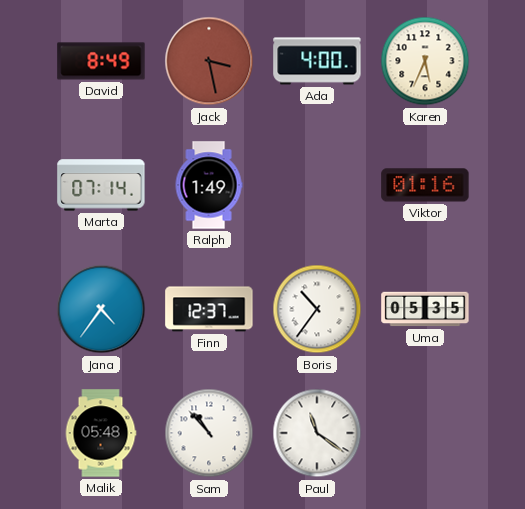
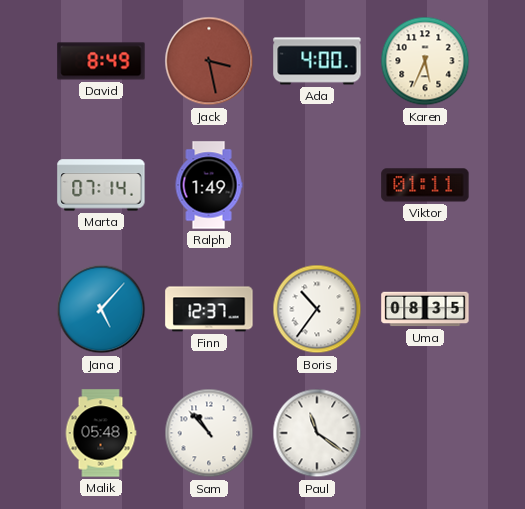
Viktor: 01:16 -> 01:11
Jana: 4:36 -> 5:07
Uma: 05:35 -> 08:35
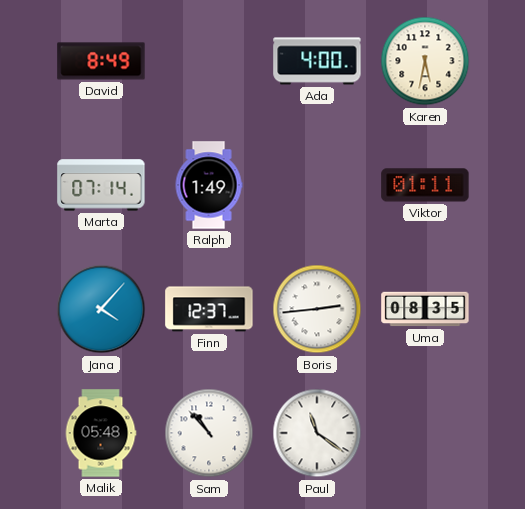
Jack: 3:28 -> none
Karen: 5:34 -> 5:32
Jana: 5:07 -> 4:07
Boris: 10:36 -> 2:44
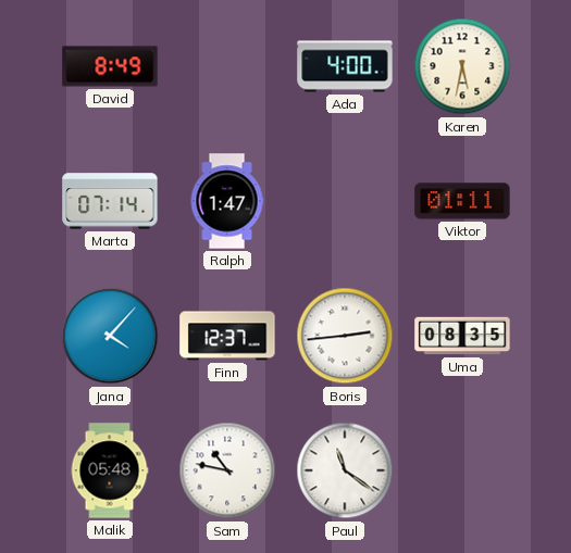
Ralph: 1:49 -> 1:47
Sam: 10:53 -> 10:47
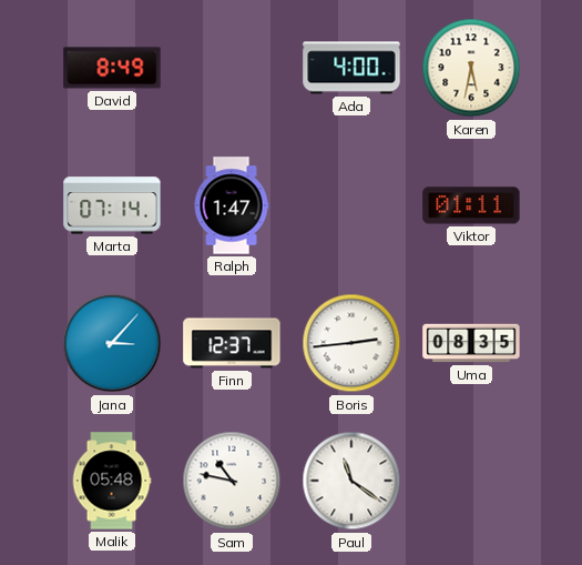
Jana: 4:07 -> 3:07
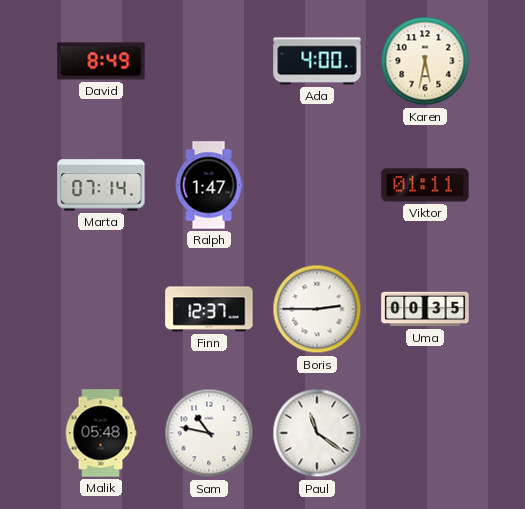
Jana: 3:07 -> none
Boris: 2:44 -> 2:45
Uma: 08:35 -> 00:35
